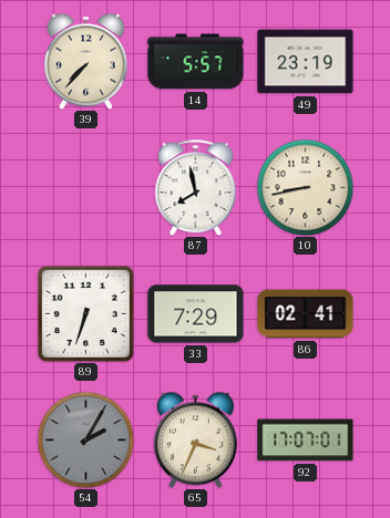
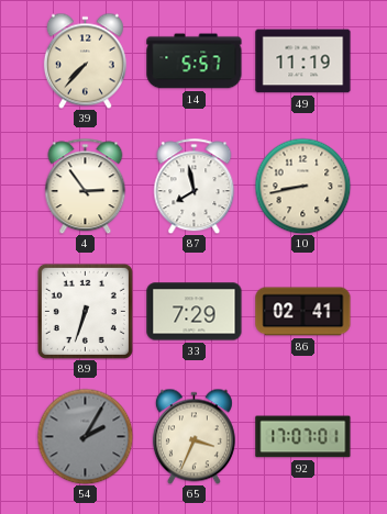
49: 23:19 -> 11:19
4: none -> 2:54
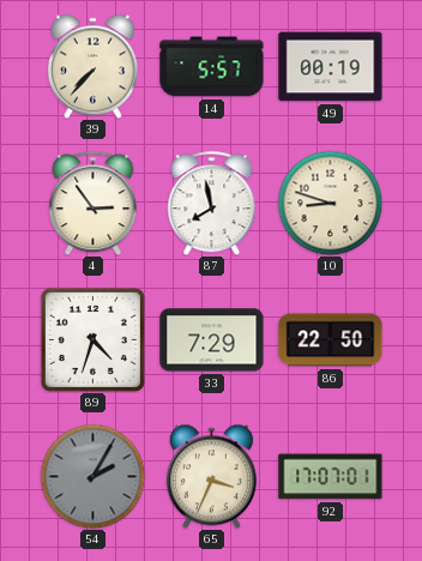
49: 11:19 -> 00:19
10: 8:43 -> 8:48
89: 6:33 -> 4:33
86: 02:41 -> 22:50
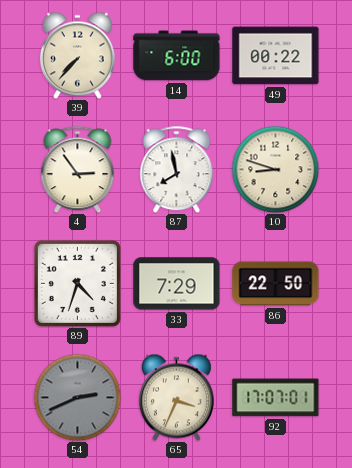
14: 5:57 -> 6:00
49: 00:19 -> 00:22
54: 2:05 -> 2:41
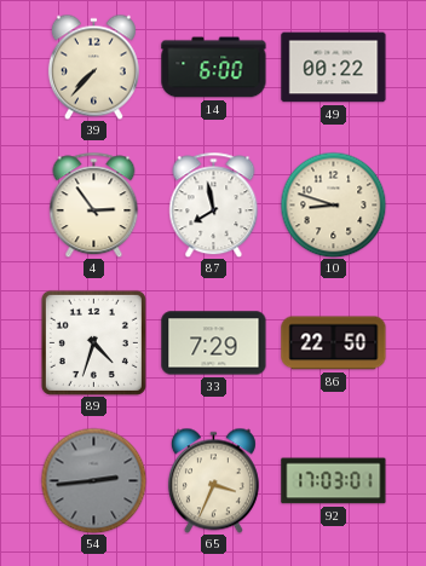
54: 2:41 -> 2:44
92: 17:07 -> 17:03
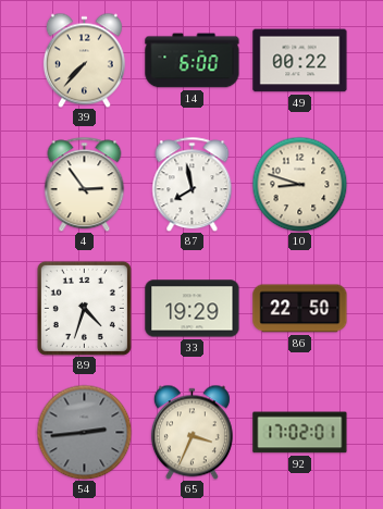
33: 7:29 -> 19:29
92: 17:03 -> 17:02
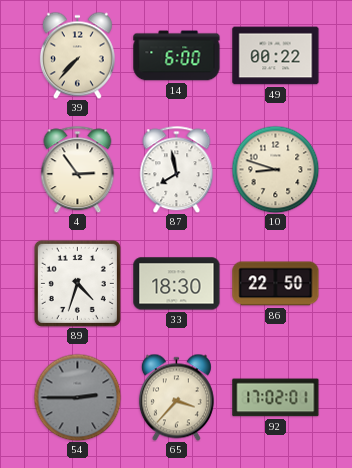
33: 19:29 -> 18:30
54: 2:44 -> 2:45
65: 3:34 -> 3:37
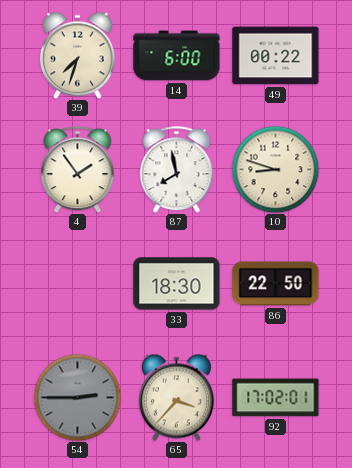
39: 7:37 -> 7:33
4: 2:54 -> 1:54
89: 4:33 -> none
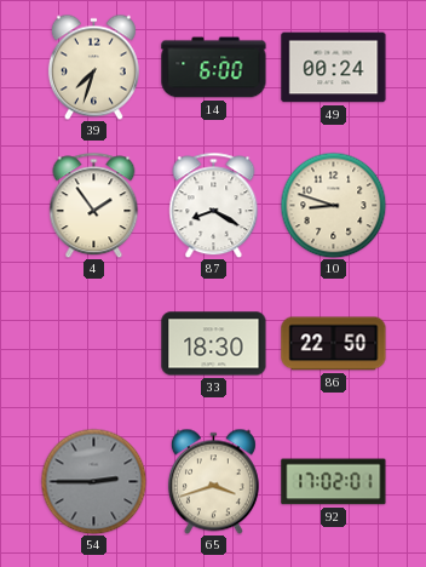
49: 00:22 -> 00:24
87: 7:58 -> 8:20
65: 3:37 -> 3:42
